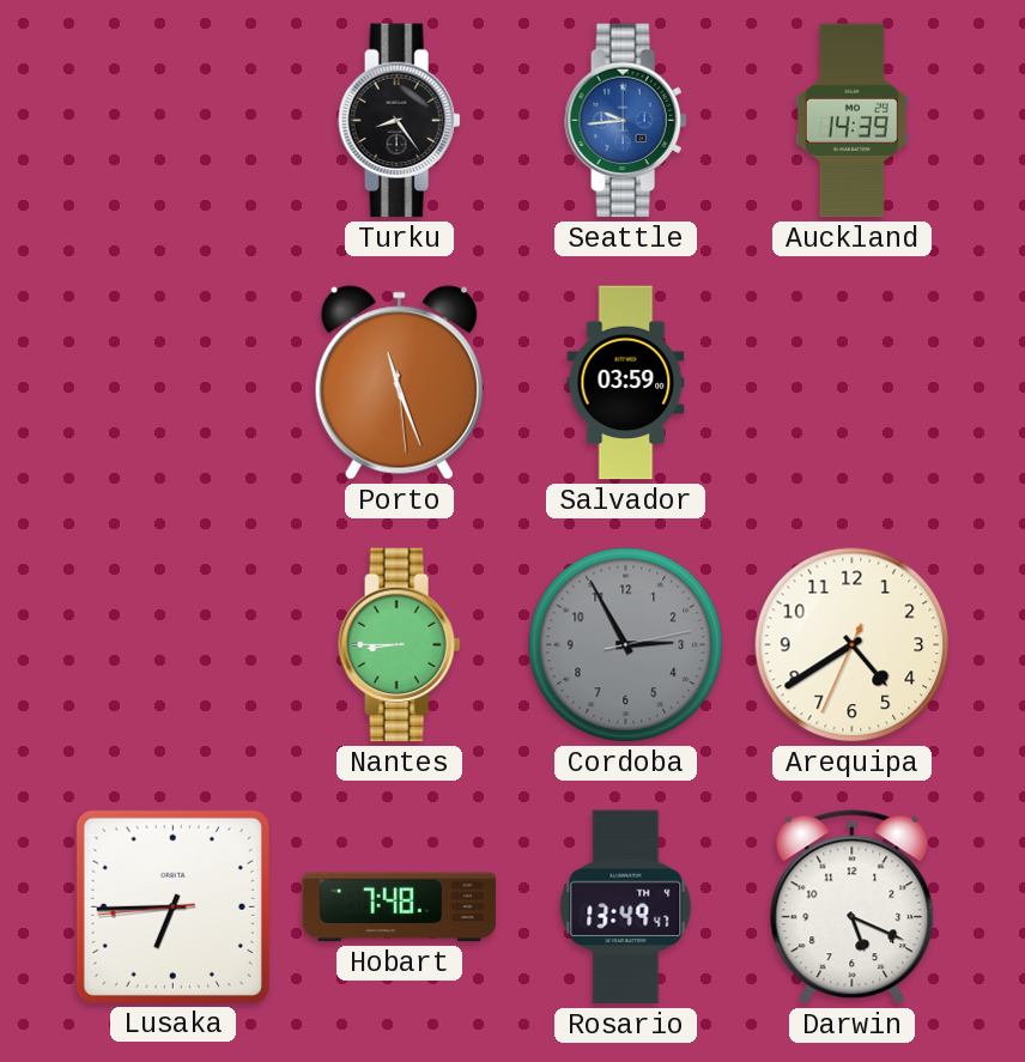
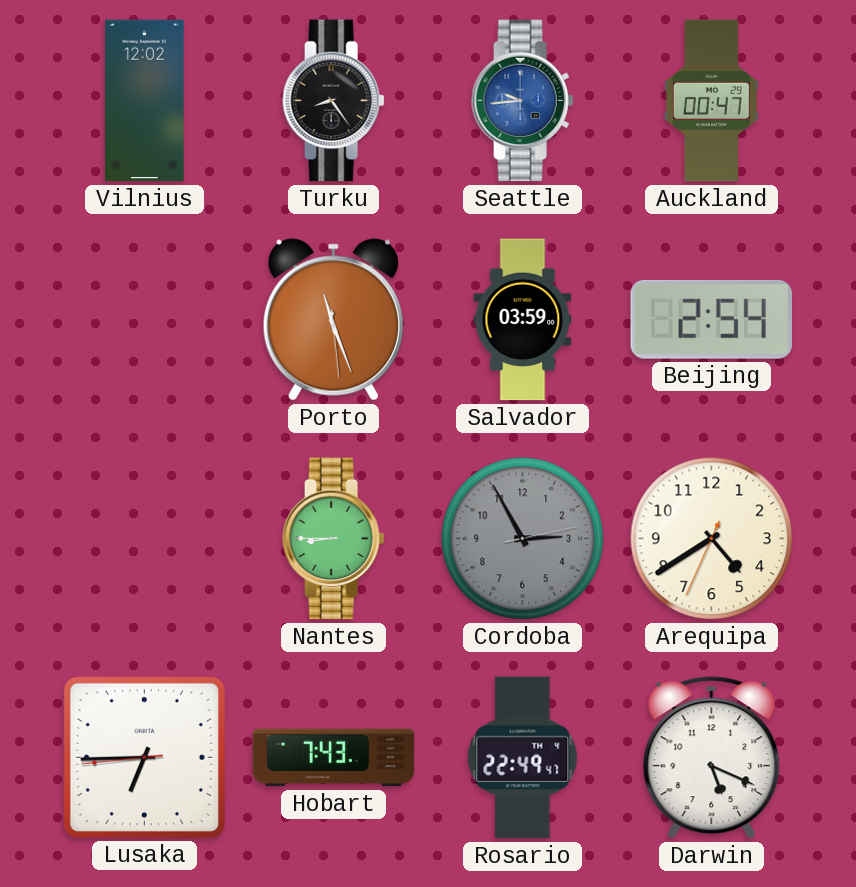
Vilnius: none -> 12:02
Auckland: 14:39 -> 00:47
Beijing: none -> 2:54
Hobart: 7:48 -> 7:43
Rosario: 13:49 -> 22:49
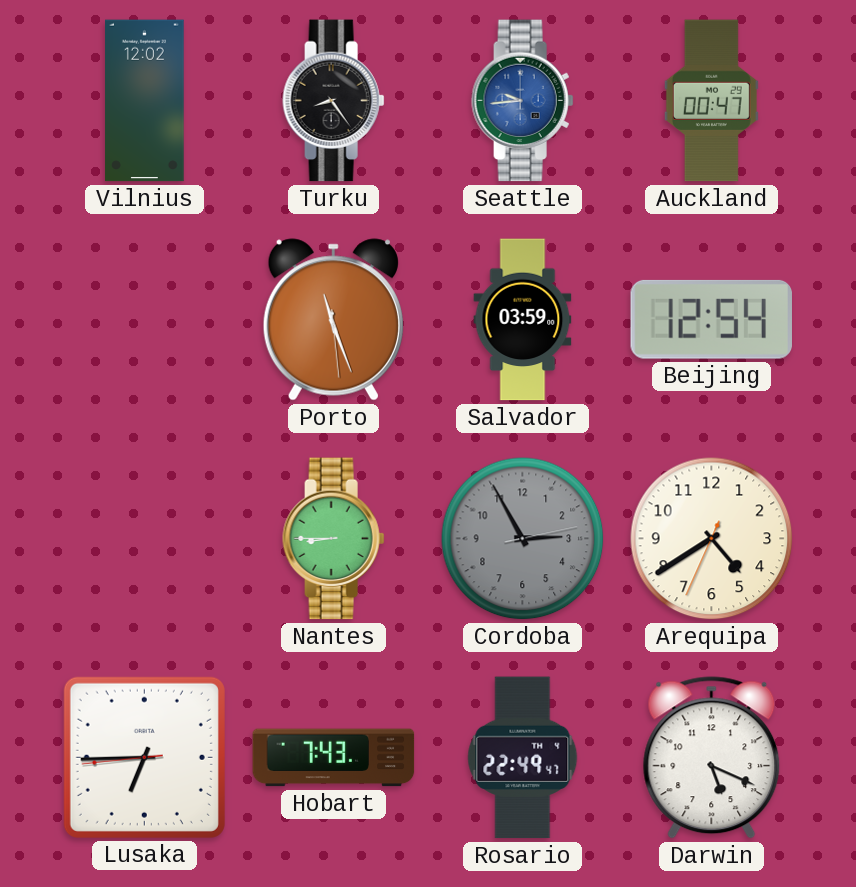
Beijing: 2:54 -> 12:54
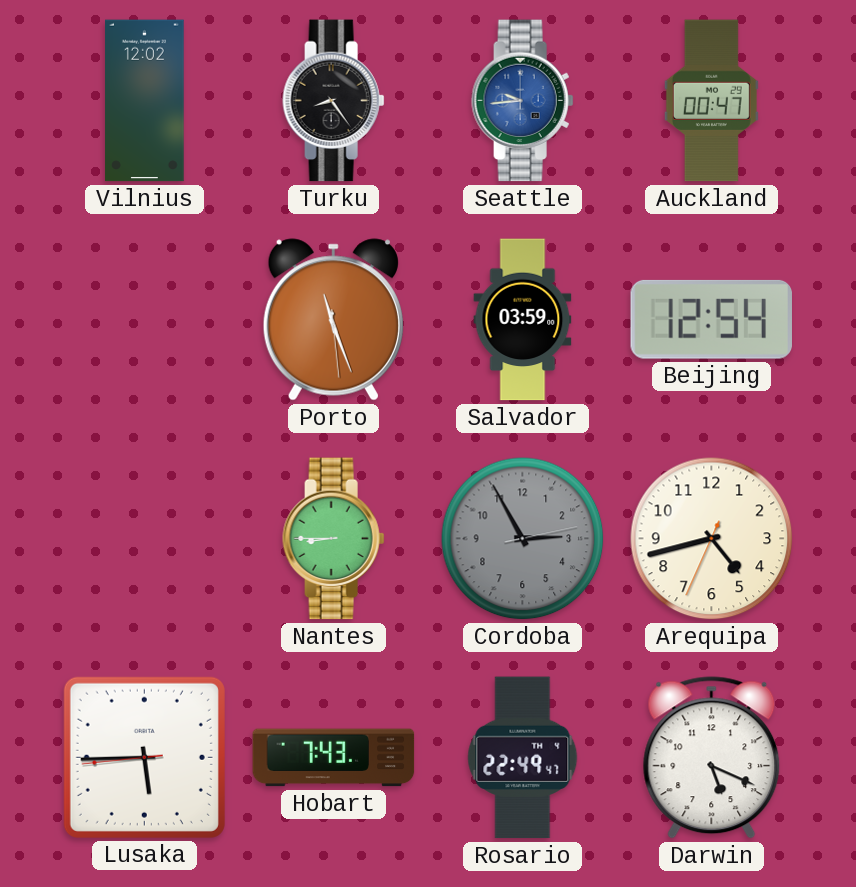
Arequipa: 4:39 -> 4:42
Lusaka: 6:44 -> 5:44
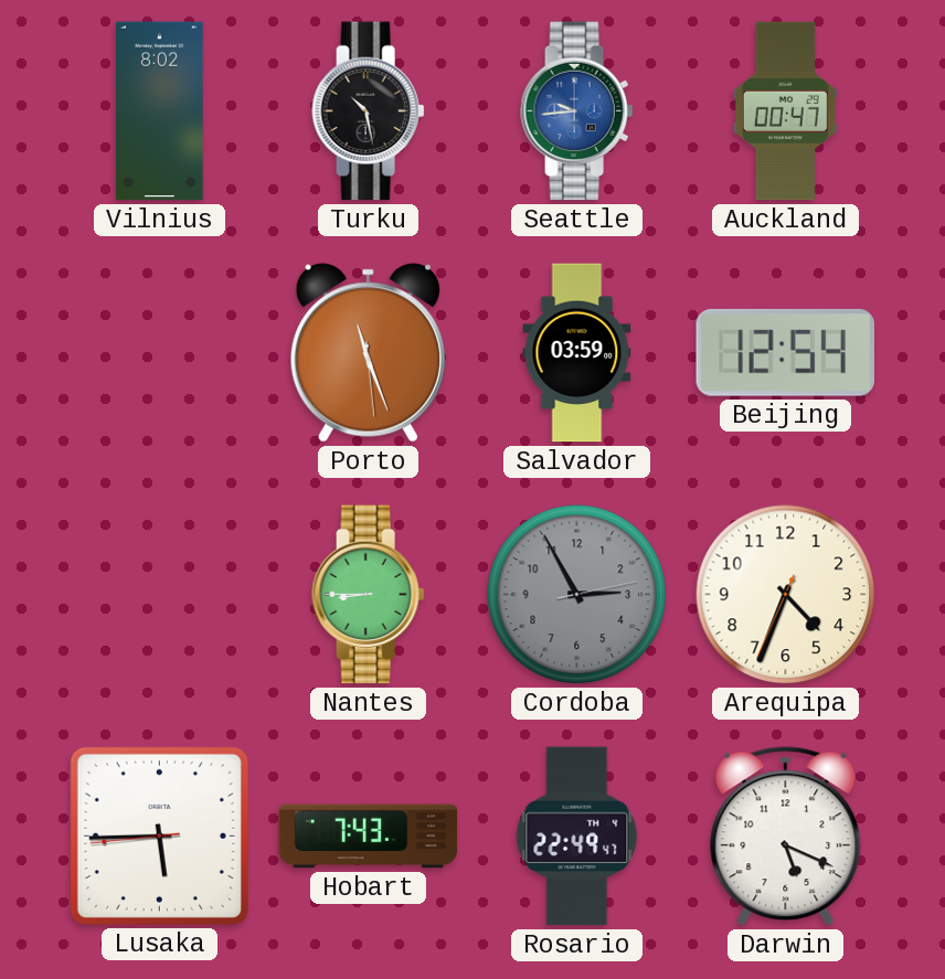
Vilnius: 12:02 -> 8:02
Turku: 8:24 -> 10:28
Arequipa: 4:42 -> 4:33
